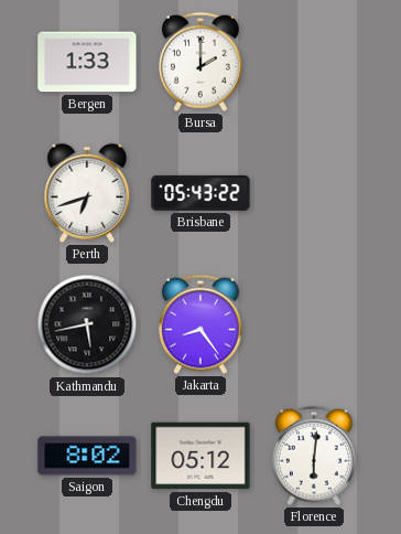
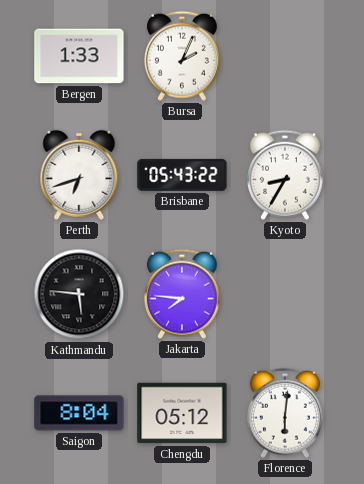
Bursa: 2:00 -> 2:04
Kyoto: none -> 8:35
Kathmandu: 5:43 -> 5:46
Jakarta: 8:24 -> 7:46
Saigon: 8:02 -> 8:04
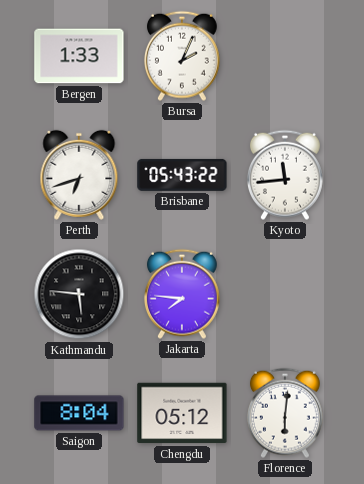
Kyoto: 8:35 -> 11:44
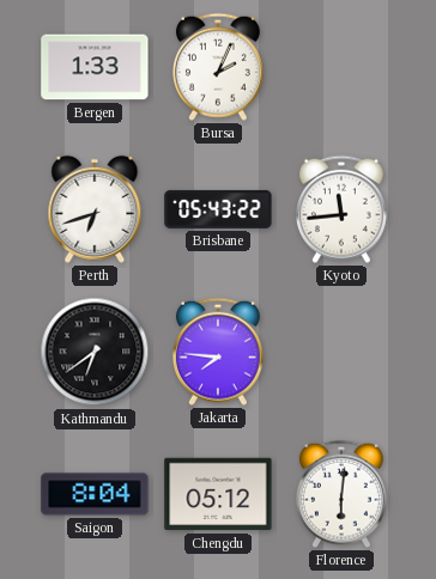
Kathmandu: 5:46 -> 6:39
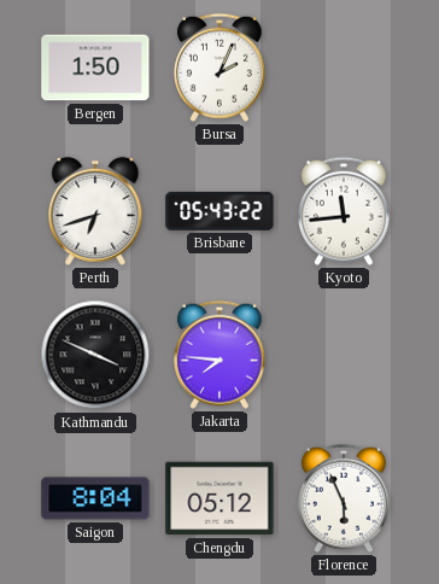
Bergen: 1:33 -> 1:50
Kathmandu: 6:39 -> 3:49
Florence: 6:01 -> 5:56
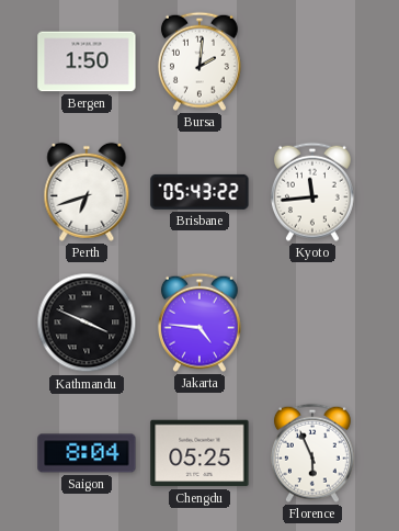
Bursa: 2:04 -> 2:01
Jakarta: 7:46 -> 4:46
Chengdu: 05:12 -> 05:25
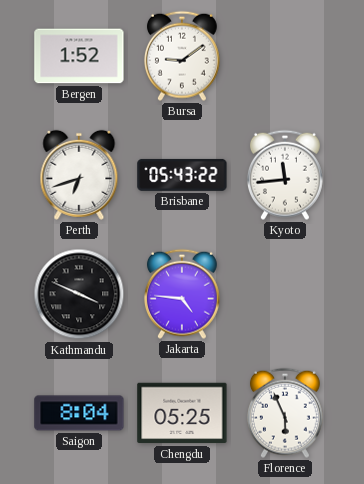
Bergen: 1:50 -> 1:52
Bursa: 2:01 -> 9:09
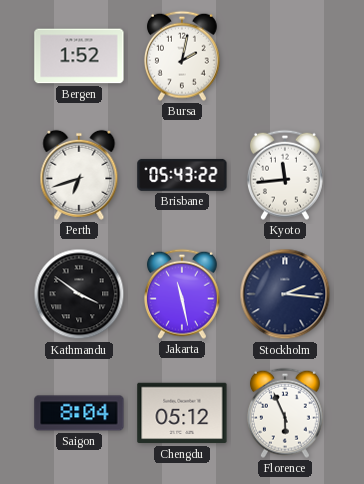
Bursa: 9:09 -> 2:02
Kathmandu: 3:49 -> 3:51
Jakarta: 4:46 -> 11:28
Stockholm: none -> 2:16
Chengdu: 05:25 -> 05:12
